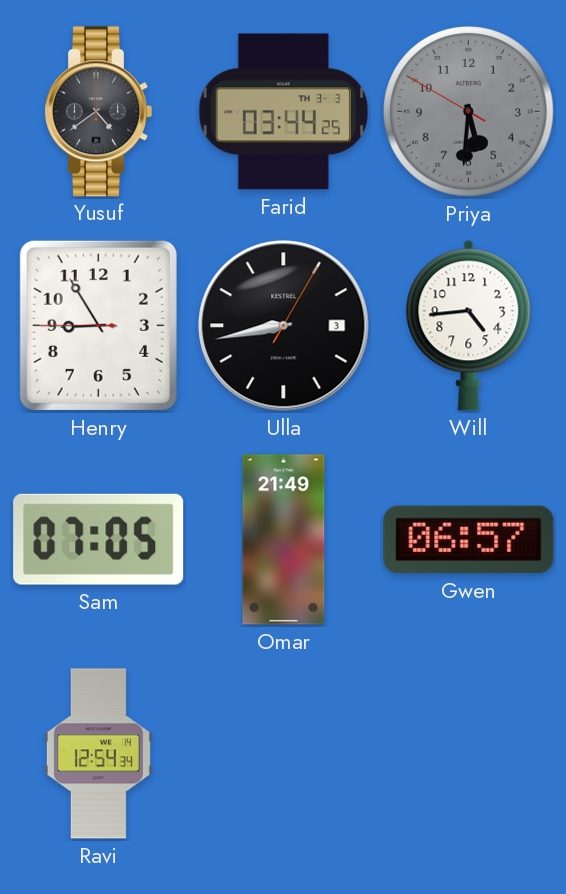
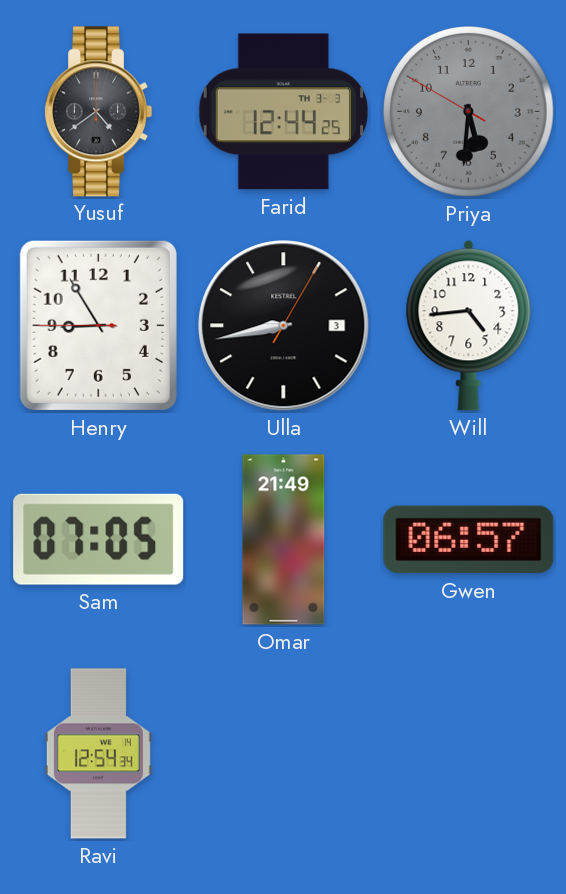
Farid: 03:44 -> 12:44
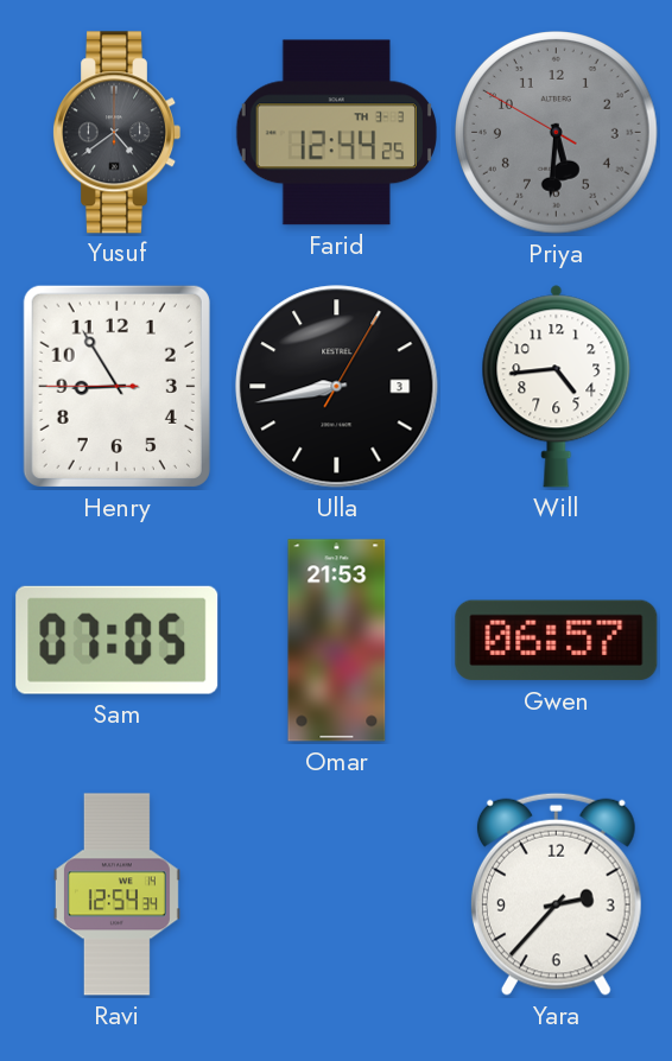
Omar: 21:49 -> 21:53
Yara: none -> 2:37
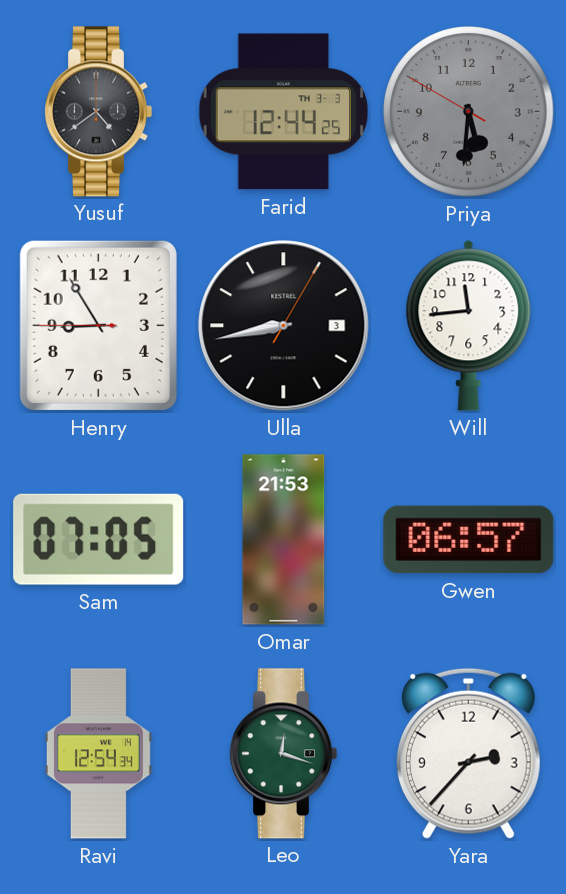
Will: 4:44 -> 11:44
Leo: none -> 12:18
